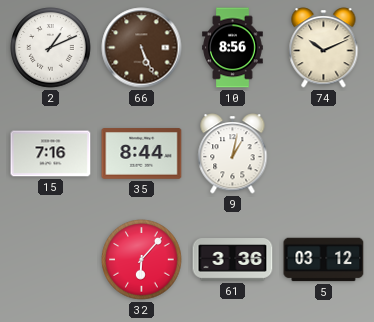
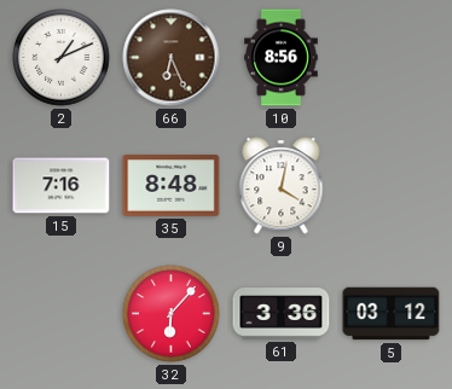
66: 5:26 -> 6:26
74: 10:11 -> none
35: 8:44 -> 8:48
9: 1:02 -> 4:02
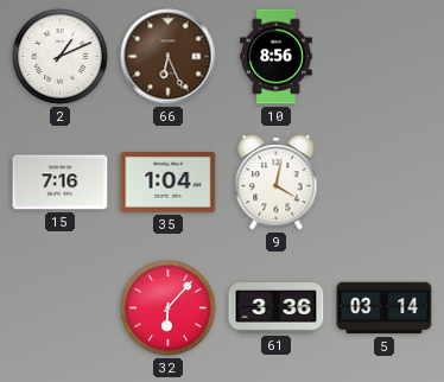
35: 8:48 -> 1:04
5: 03:12 -> 03:14
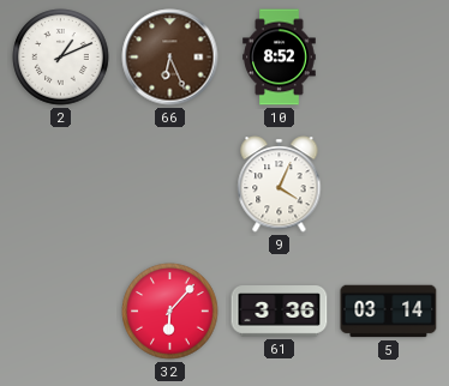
10: 8:56 -> 8:52
15: 7:16 -> none
35: 1:04 -> none
9: 4:02 -> 4:04
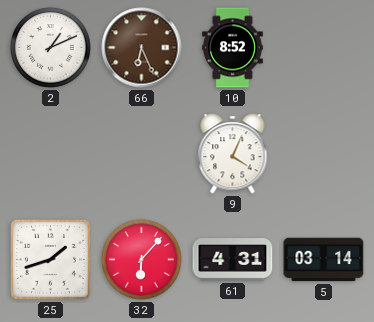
25: none -> 1:42
61: 3:36 -> 4:31
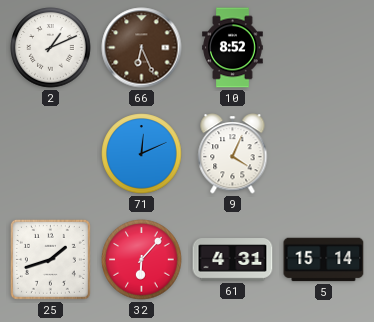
71: none -> 12:11
5: 03:14 -> 15:14
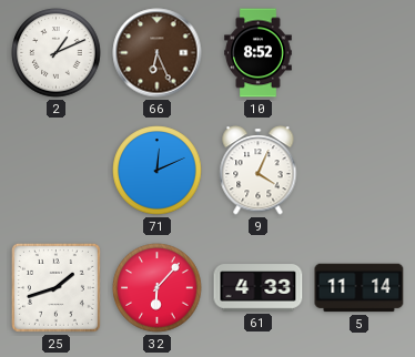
61: 4:31 -> 4:33
5: 15:14 -> 11:14
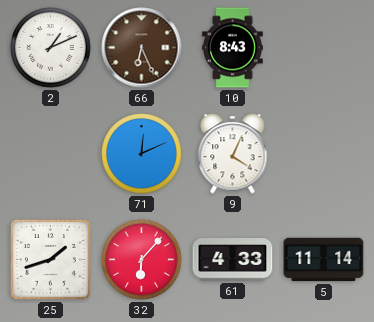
10: 8:52 -> 8:43
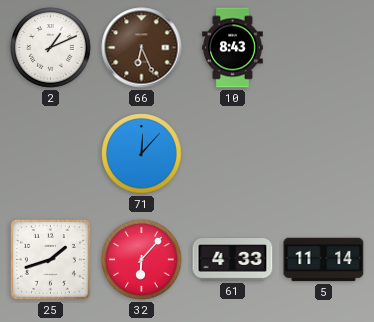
71: 12:11 -> 12:07
9: 4:04 -> none
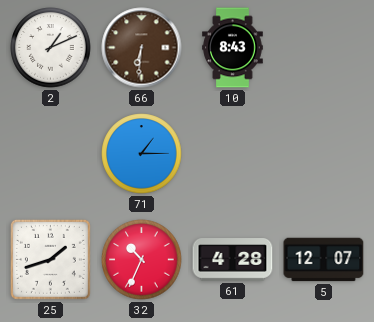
66: 6:26 -> 6:31
71: 12:07 -> 1:15
32: 6:07 -> 10:34
61: 4:33 -> 4:28
5: 11:14 -> 12:07
